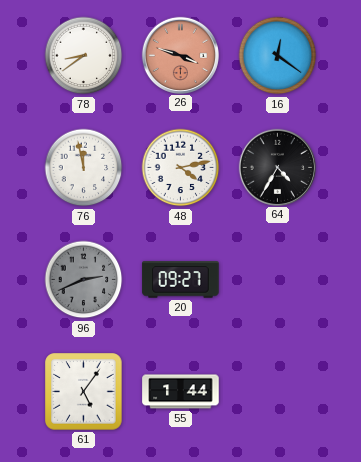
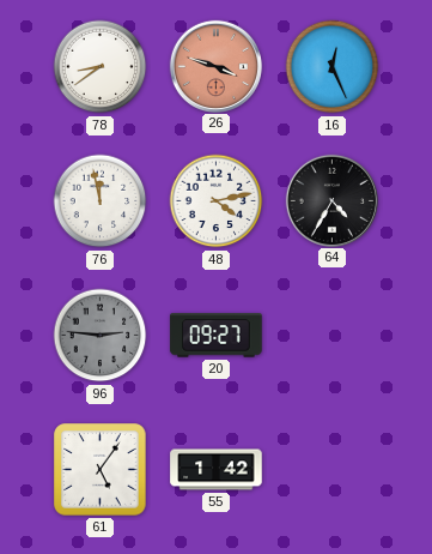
16: 12:21 -> 12:26
96: 2:41 -> 2:46
55: 1:44 -> 1:42
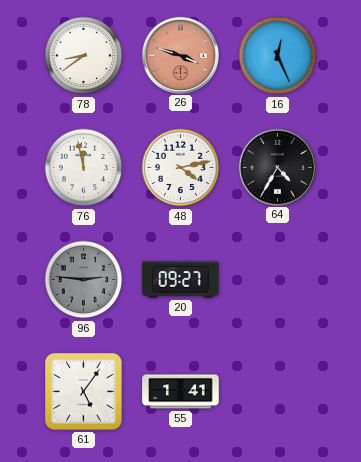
55: 1:42 -> 1:41
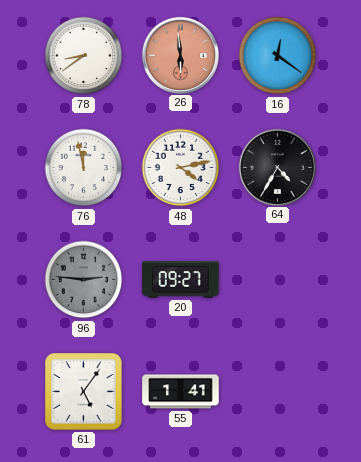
26: 3:48 -> 5:59
16: 12:26 -> 12:21
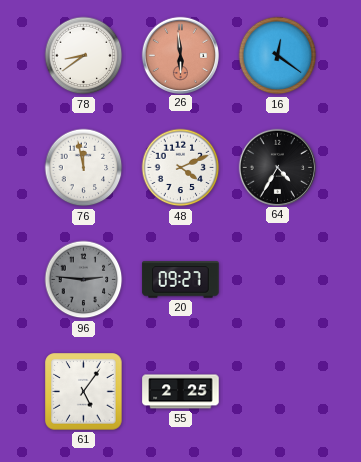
48: 4:13 -> 4:11
55: 1:41 -> 2:25
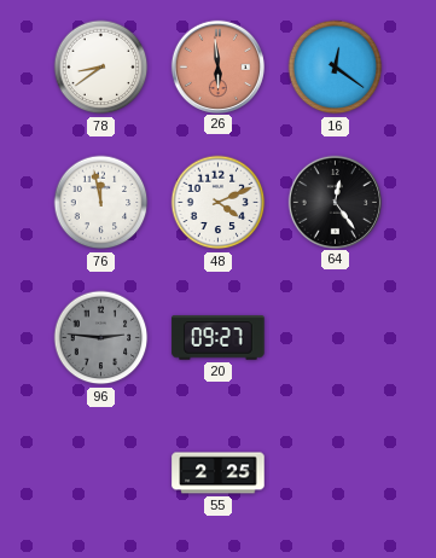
64: 4:35 -> 12:24
61: 5:06 -> none
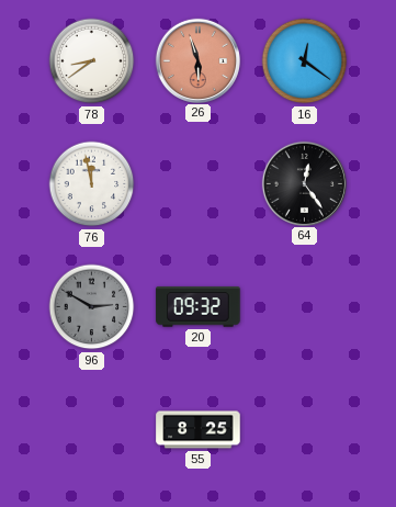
26: 5:59 -> 5:57
48: 4:11 -> none
96: 2:46 -> 2:50
20: 09:27 -> 09:32
55: 2:25 -> 8:25
